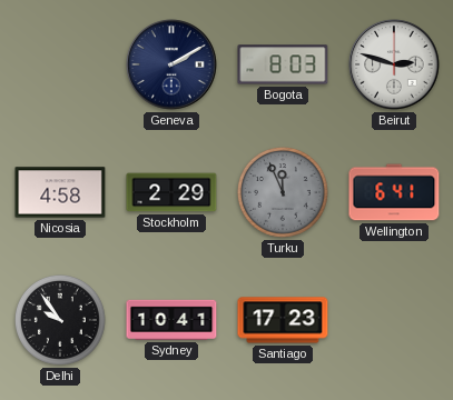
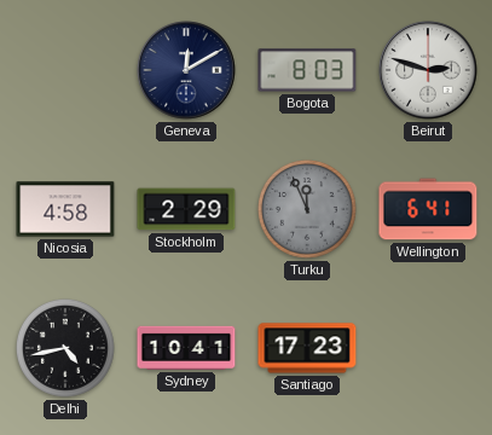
Geneva: 2:10 -> 12:10
Delhi: 9:54 -> 4:43
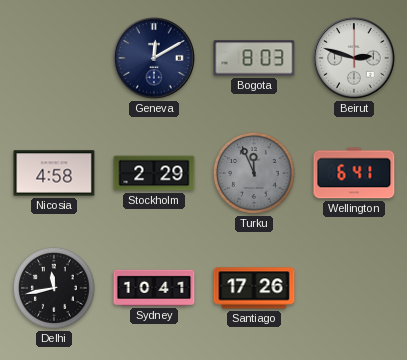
Delhi: 4:43 -> 11:43
Santiago: 17:23 -> 17:26
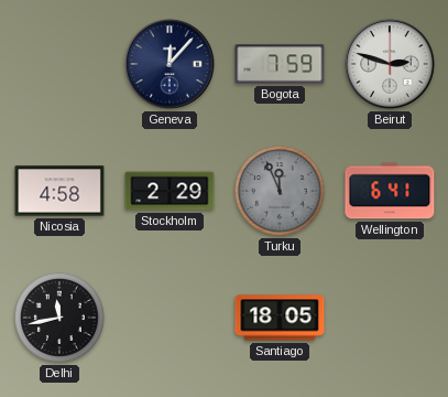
Geneva: 12:10 -> 12:07
Bogota: 8:03 -> 7:59
Sydney: 10:41 -> none
Santiago: 17:26 -> 18:05
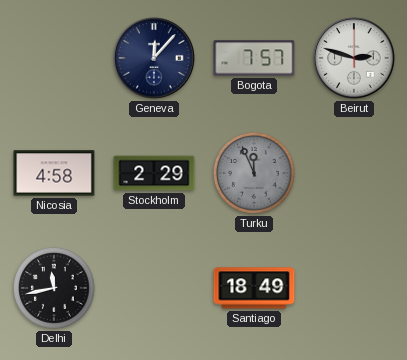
Bogota: 7:59 -> 7:57
Wellington: 6:41 -> none
Santiago: 18:05 -> 18:49
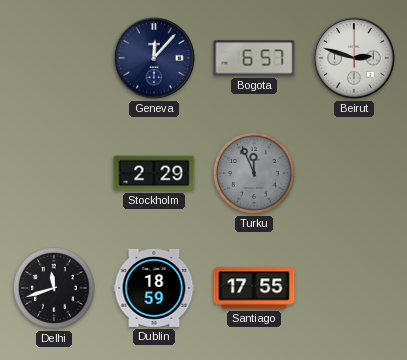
Bogota: 7:57 -> 6:57
Nicosia: 4:58 -> none
Delhi: 11:43 -> 11:42
Dublin: none -> 18:59
Santiago: 18:49 -> 17:55
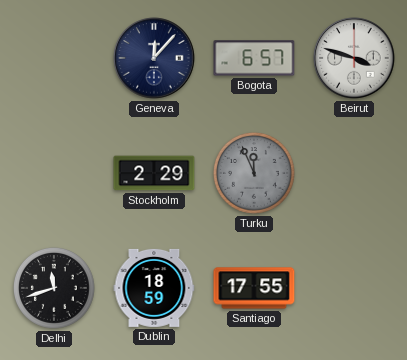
Beirut: 2:48 -> 3:48
